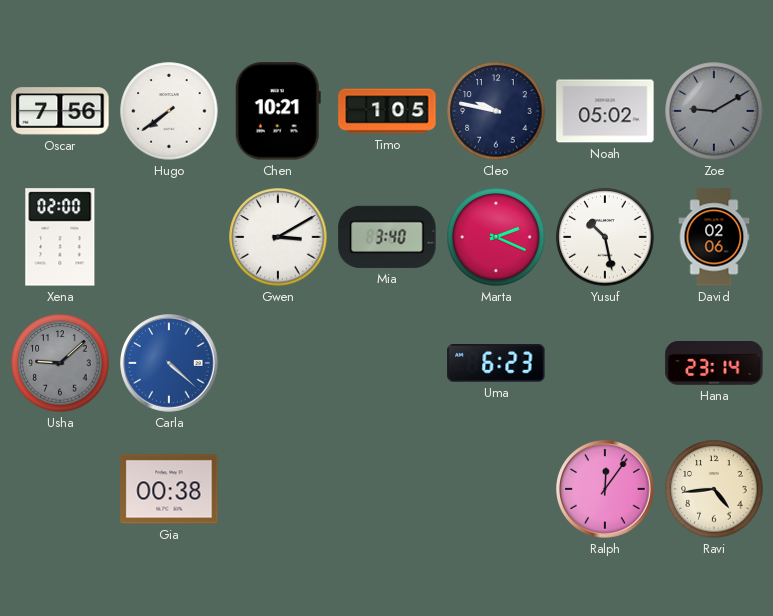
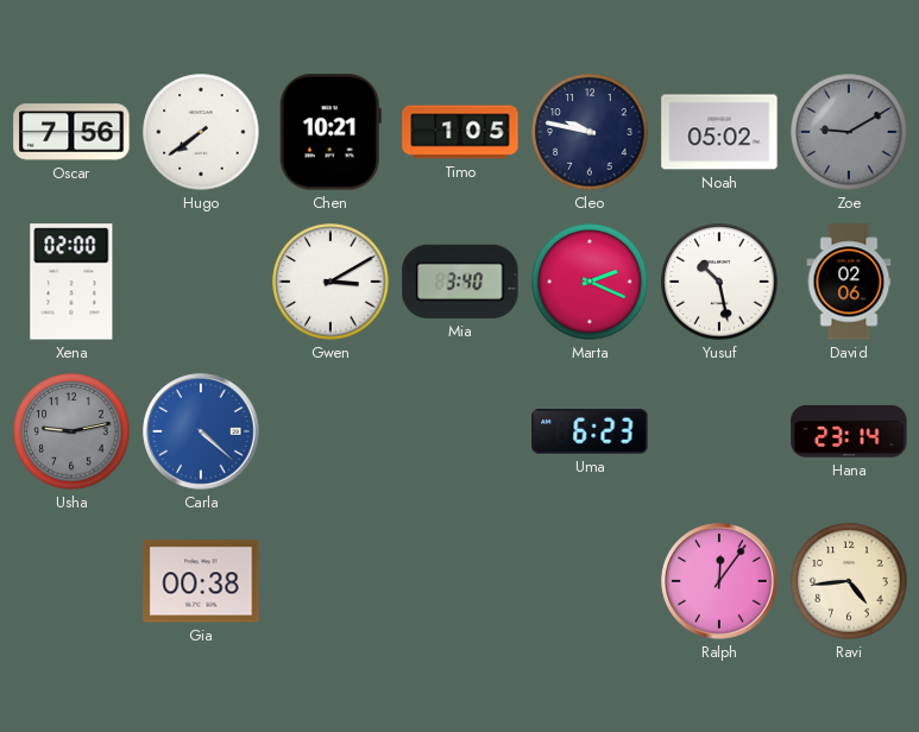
Usha: 9:08 -> 9:13
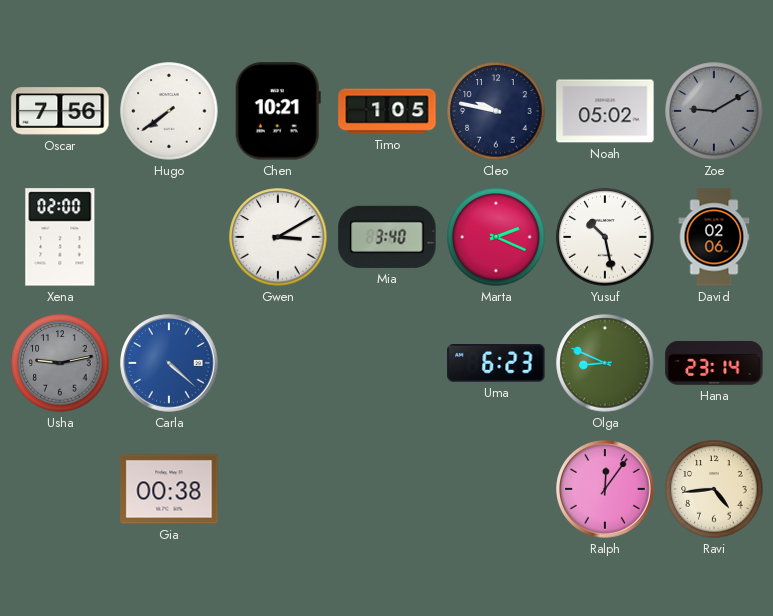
Olga: none -> 8:49
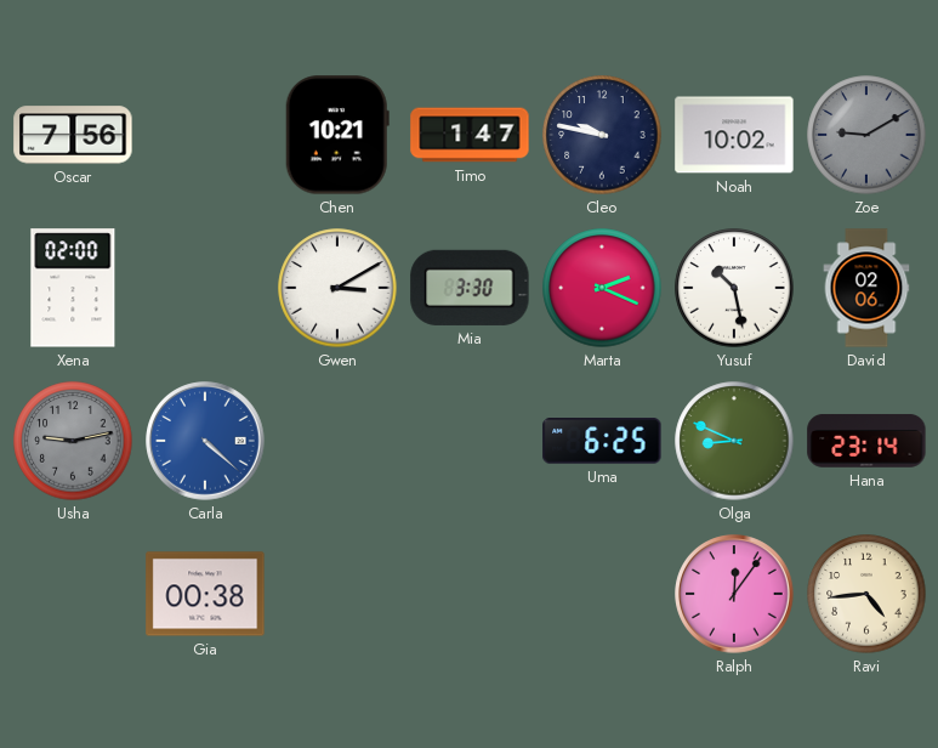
Hugo: 7:39 -> none
Timo: 1:05 -> 1:47
Noah: 05:02 -> 10:02
Mia: 3:40 -> 3:30
Uma: 6:23 -> 6:25
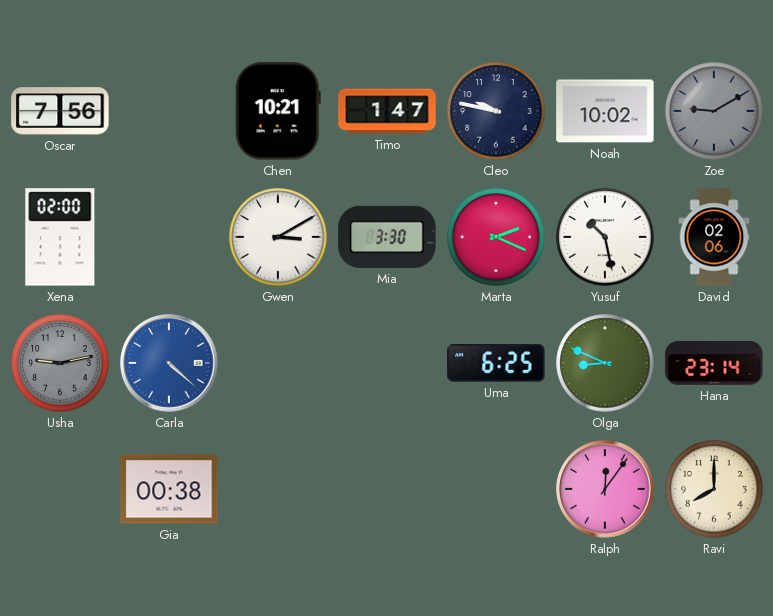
Ravi: 4:44 -> 8:00
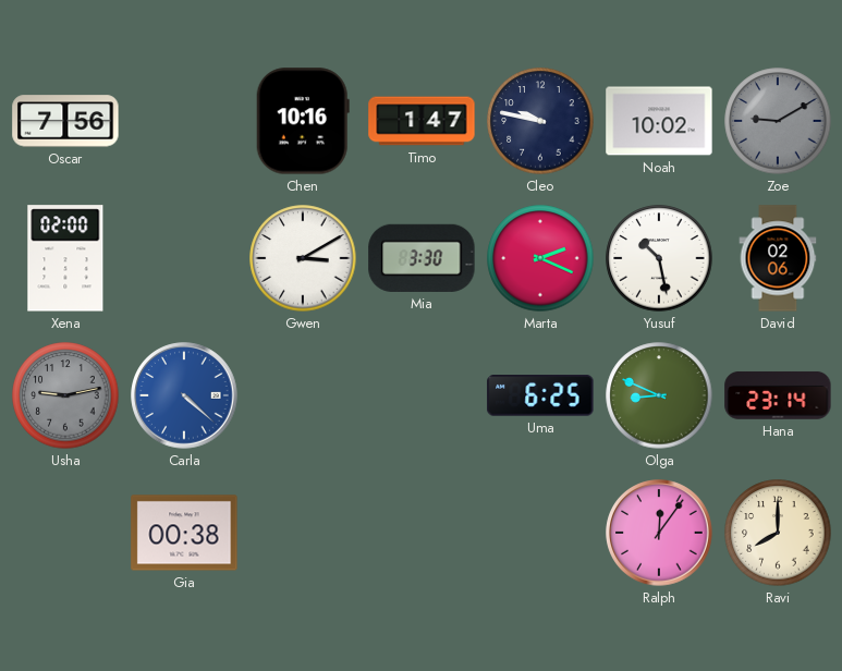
Chen: 10:21 -> 10:16
